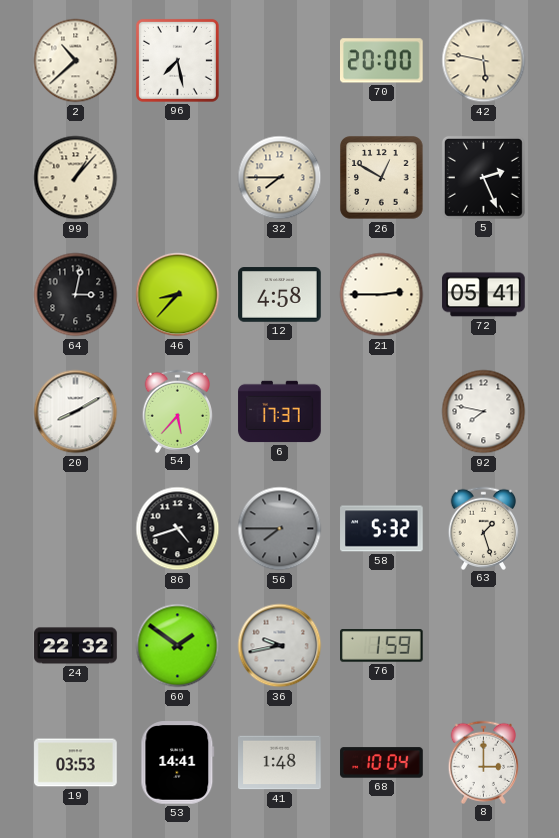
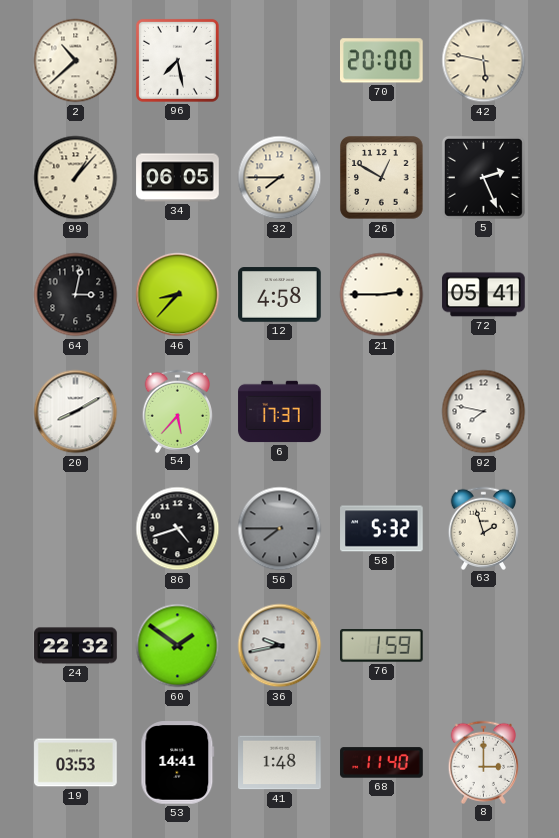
34: none -> 06:05
63: 1:27 -> 1:57
68: 10:04 -> 11:40
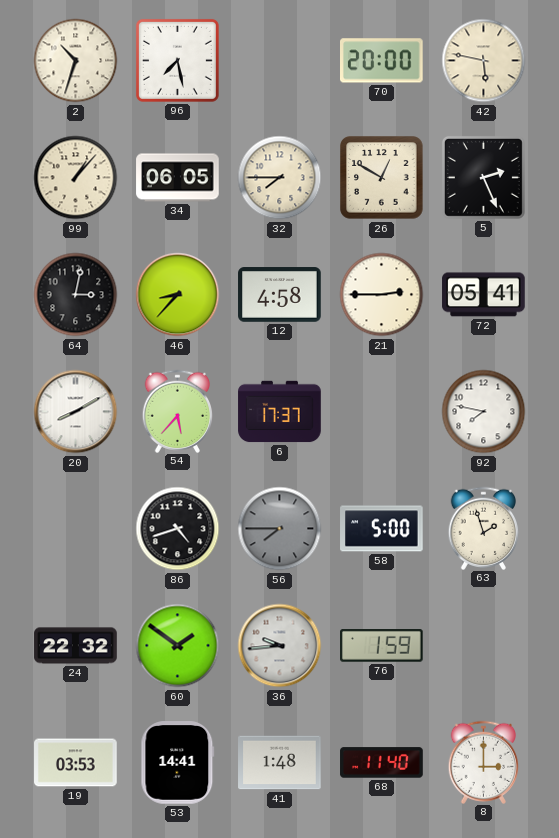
2: 10:38 -> 10:33
58: 5:32 -> 5:00
36: 9:43 -> 9:44
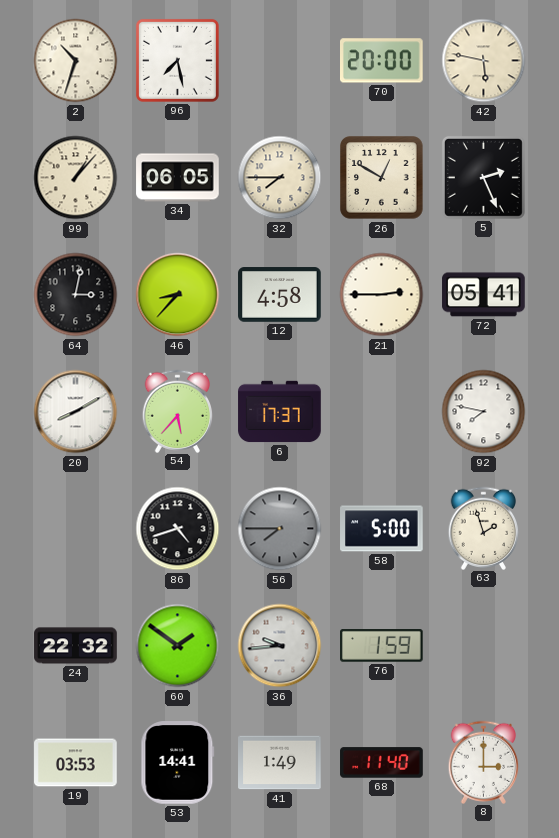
41: 1:48 -> 1:49
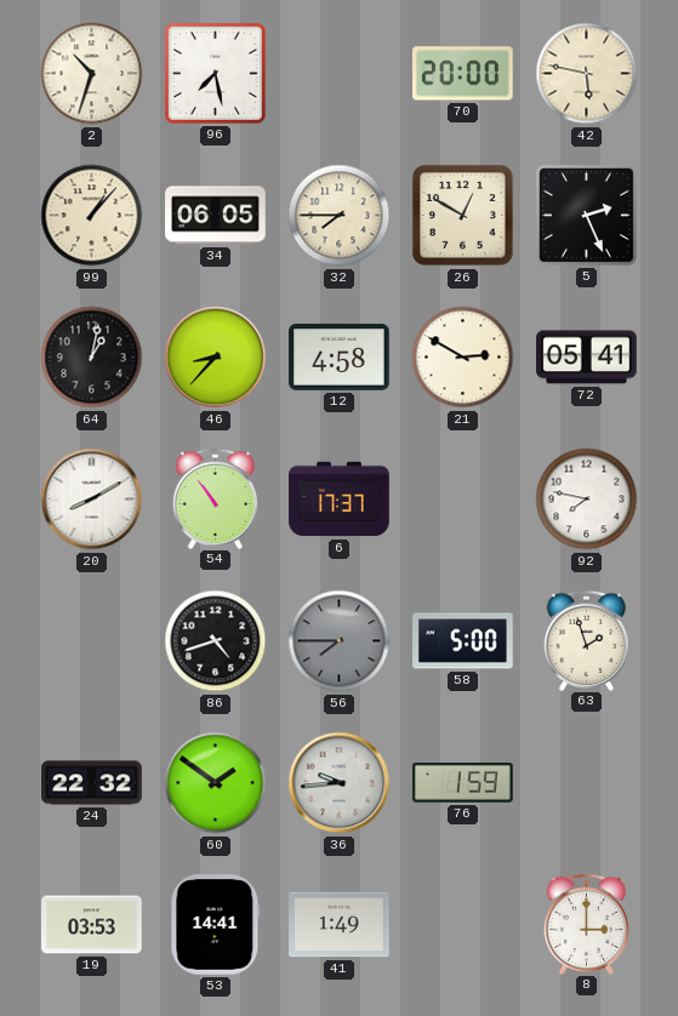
64: 3:02 -> 1:02
21: 2:45 -> 2:50
54: 5:37 -> 10:54
68: 11:40 -> none
